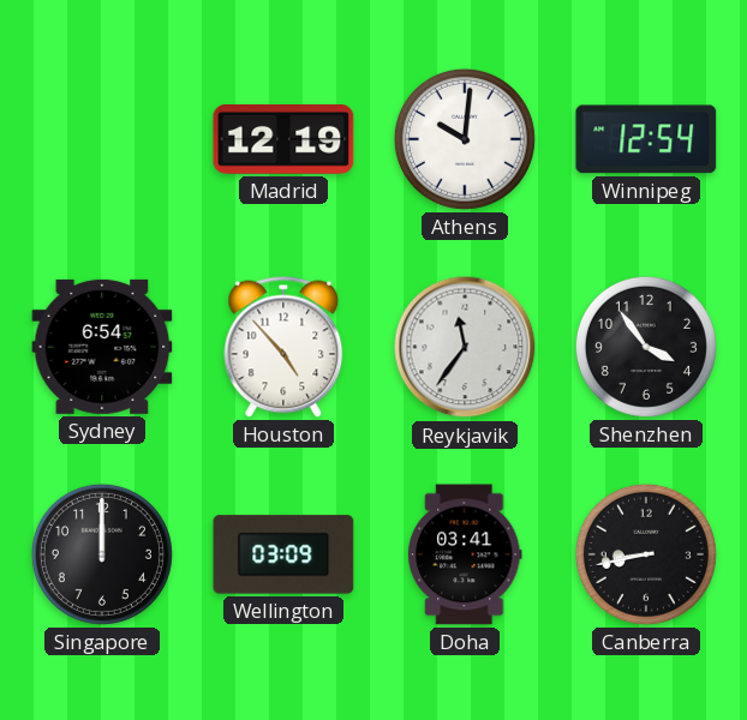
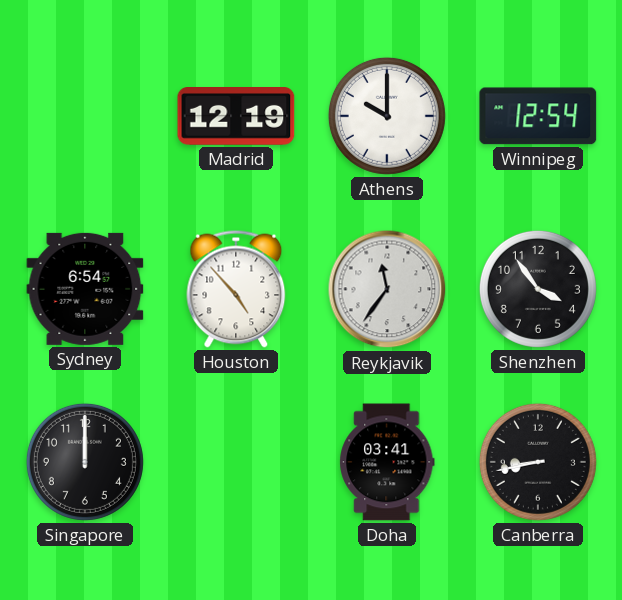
Athens: 10:01 -> 10:00
Wellington: 03:09 -> none
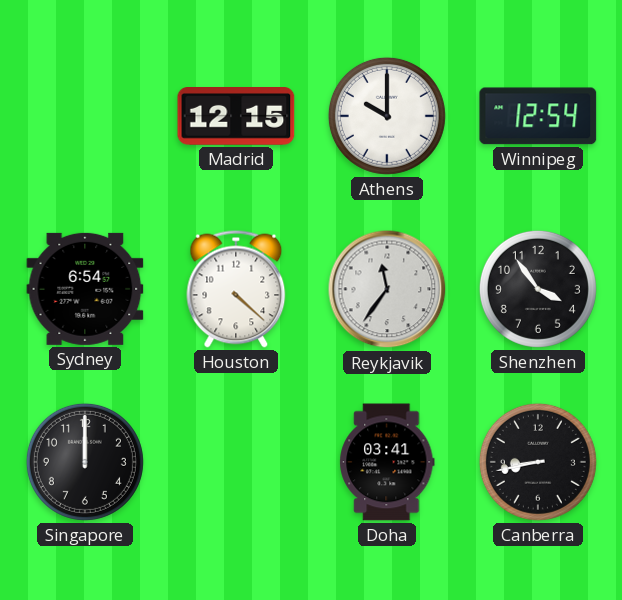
Madrid: 12:19 -> 12:15
Houston: 4:53 -> 4:22
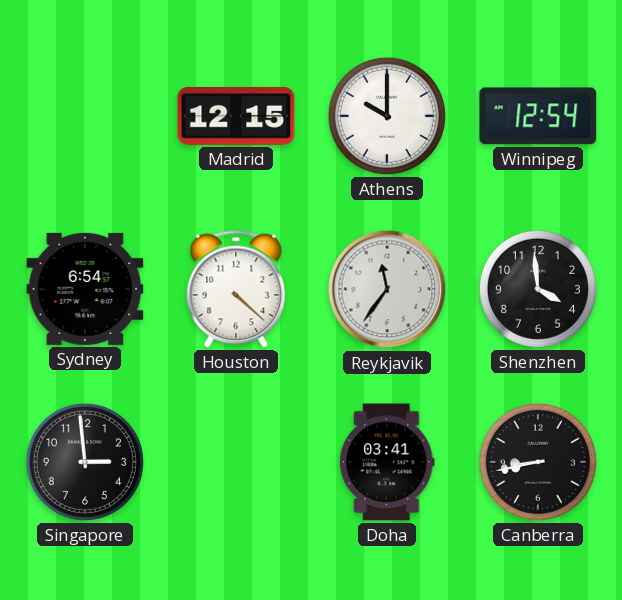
Shenzhen: 3:54 -> 3:59
Singapore: 12:00 -> 2:59
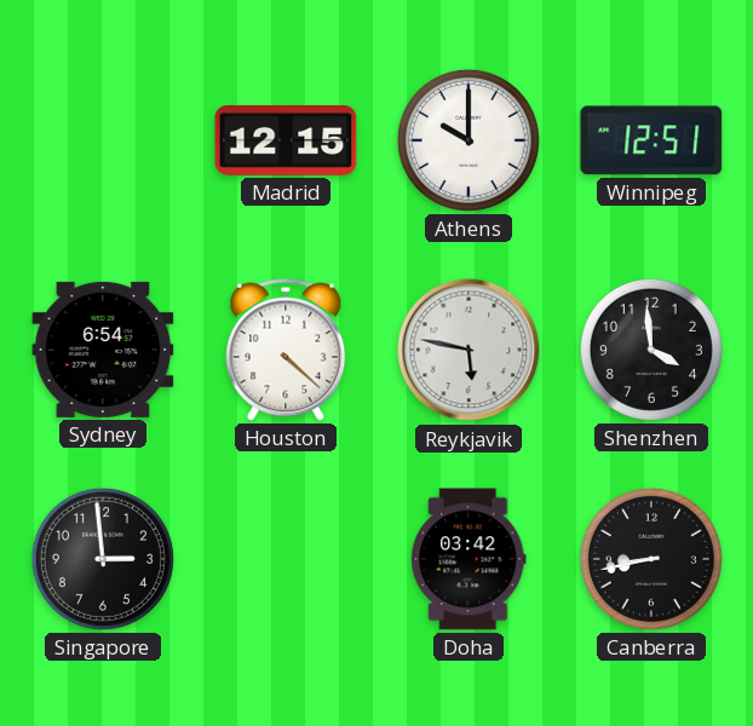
Winnipeg: 12:54 -> 12:51
Reykjavik: 11:36 -> 5:47
Doha: 03:41 -> 03:42
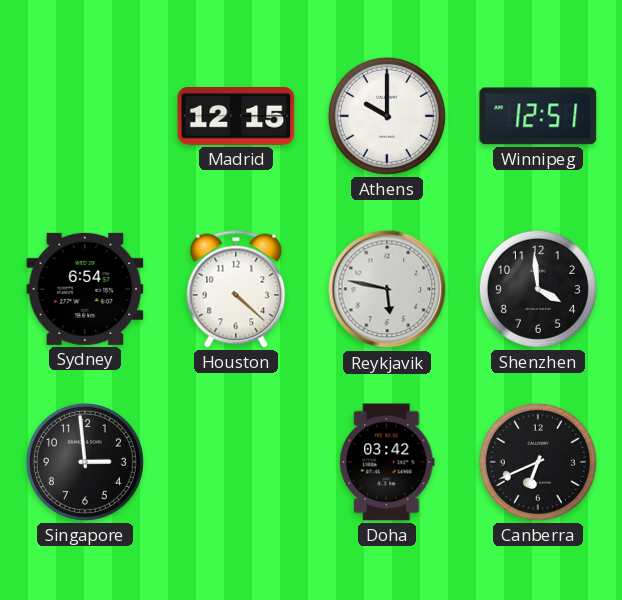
Canberra: 8:43 -> 6:41
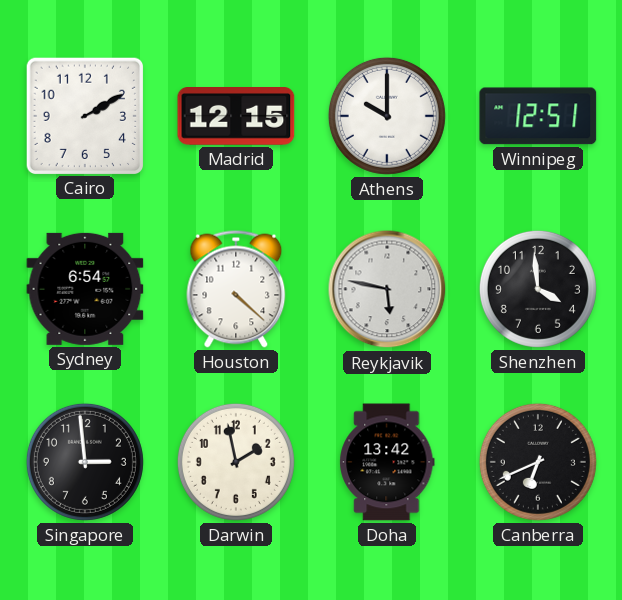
Cairo: none -> 2:10
Darwin: none -> 1:58
Doha: 03:42 -> 13:42
